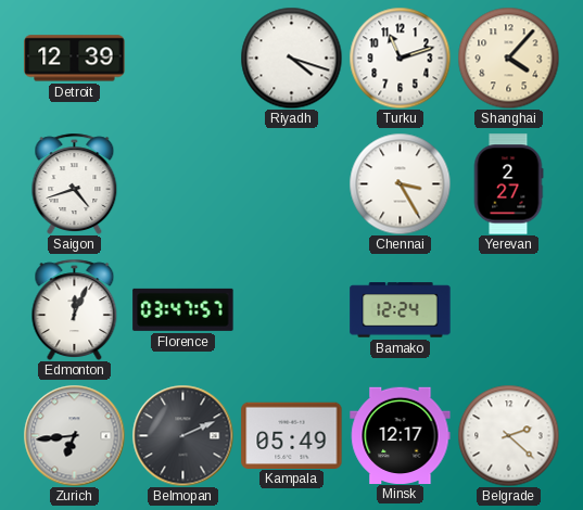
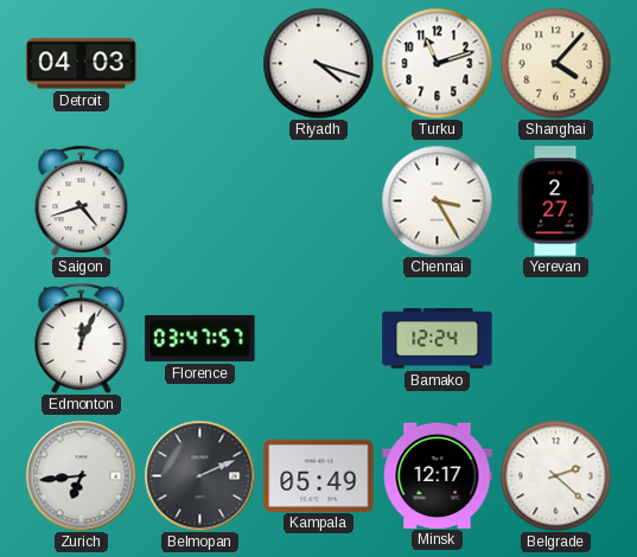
Detroit: 12:39 -> 04:03
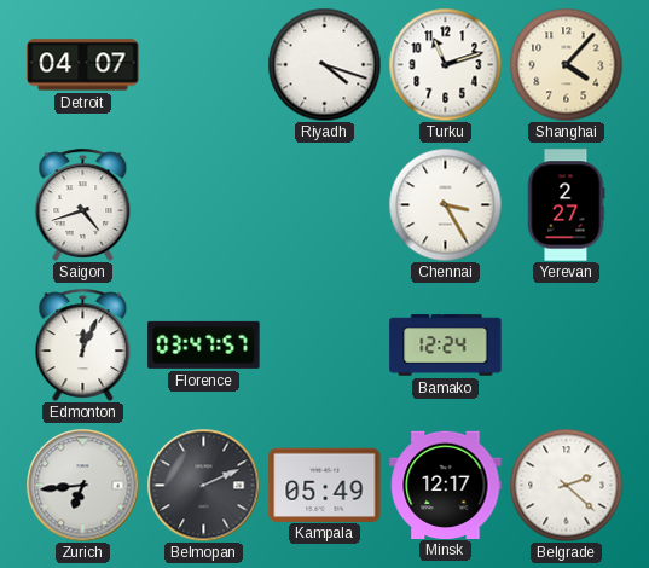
Detroit: 04:03 -> 04:07
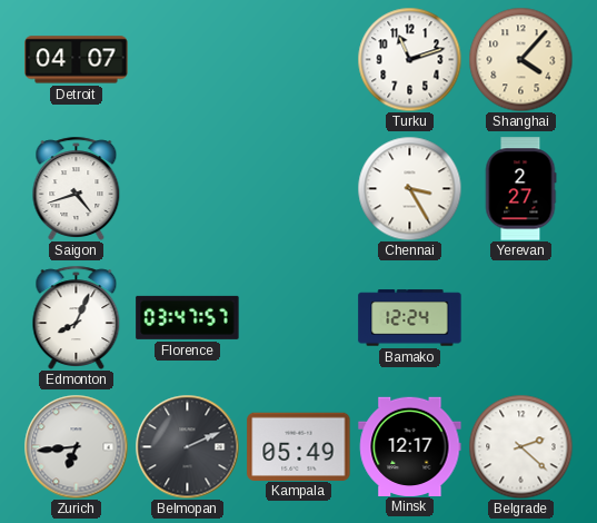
Riyadh: 4:18 -> none
Edmonton: 12:04 -> 8:04
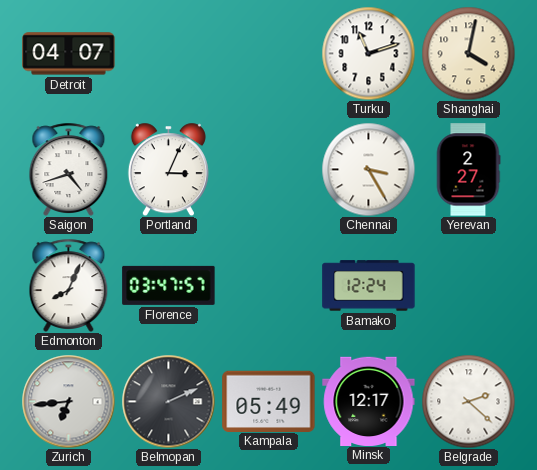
Shanghai: 4:07 -> 4:02
Portland: none -> 3:04
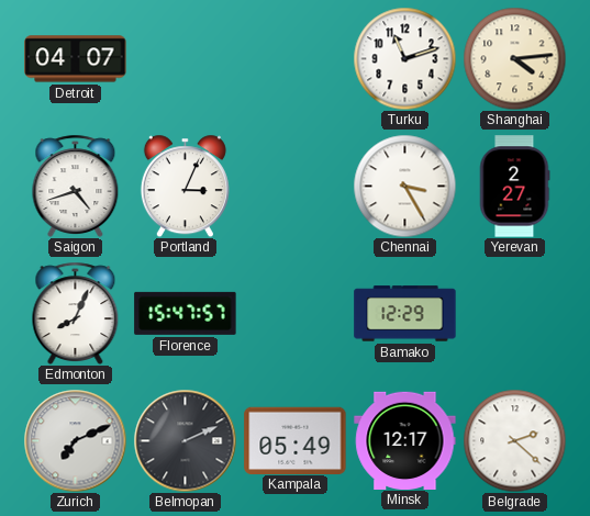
Shanghai: 4:02 -> 4:14
Florence: 03:47 -> 15:47
Bamako: 12:24 -> 12:29
Zurich: 6:44 -> 7:11
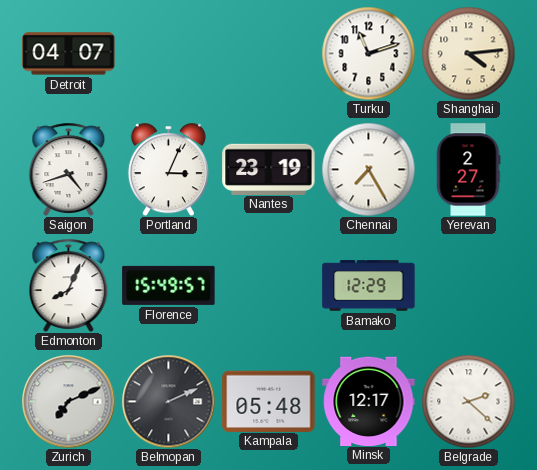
Nantes: none -> 23:19
Chennai: 3:25 -> 7:25
Florence: 15:47 -> 15:49
Kampala: 05:49 -> 05:48
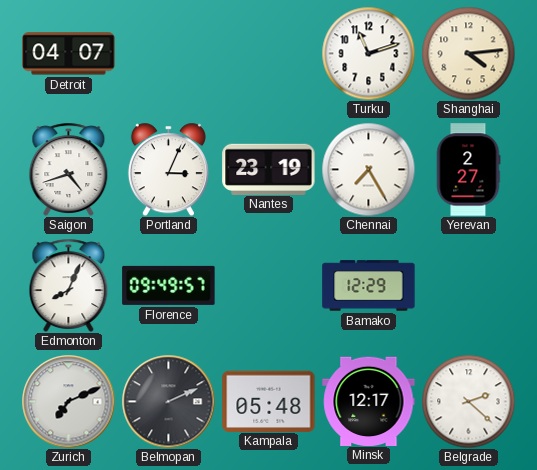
Florence: 15:49 -> 09:49
